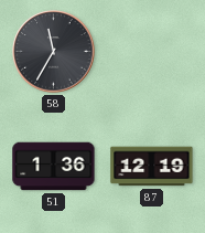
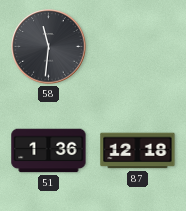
58: 11:35 -> 11:31
87: 12:19 -> 12:18
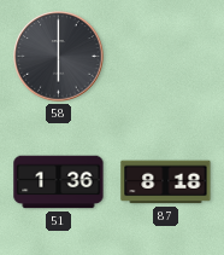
58: 11:31 -> 6:00
87: 12:18 -> 8:18
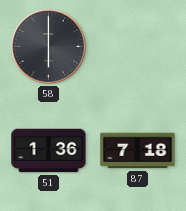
87: 8:18 -> 7:18
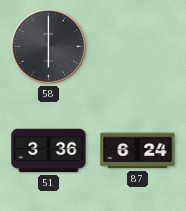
51: 1:36 -> 3:36
87: 7:18 -> 6:24
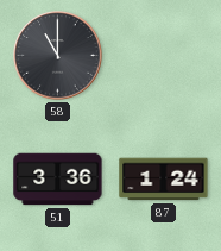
58: 6:00 -> 11:00
87: 6:24 -> 1:24
